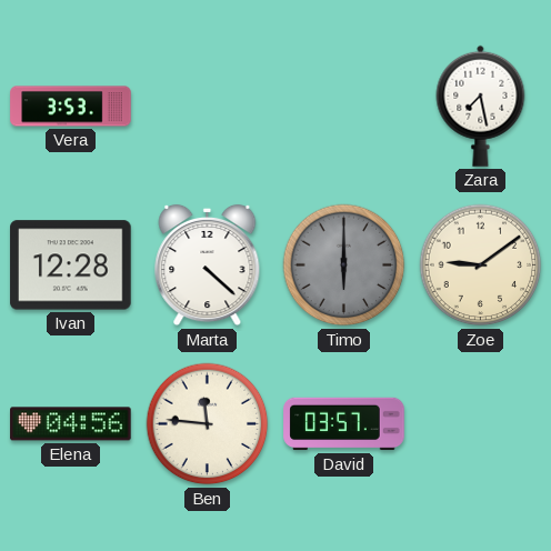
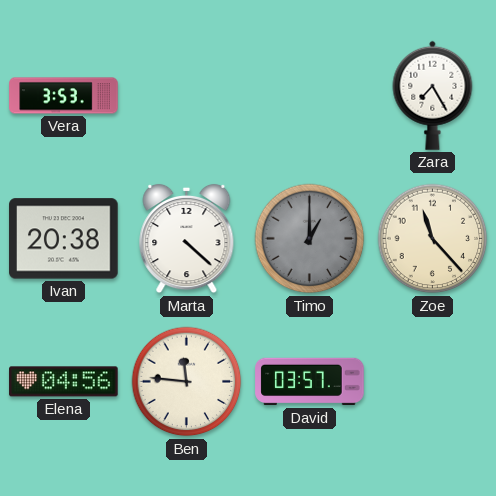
Zara: 7:28 -> 7:25
Ivan: 12:28 -> 20:38
Timo: 6:00 -> 1:00
Zoe: 9:09 -> 11:23
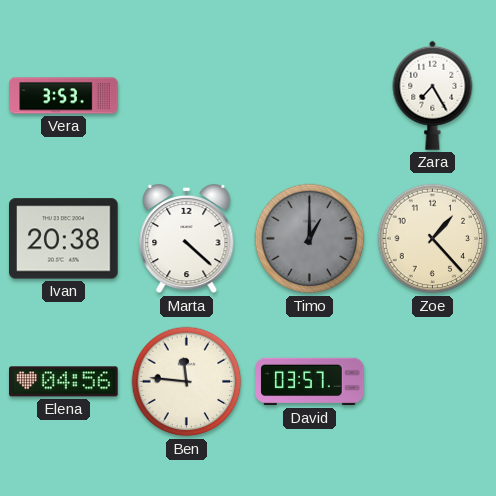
Zoe: 11:23 -> 1:23
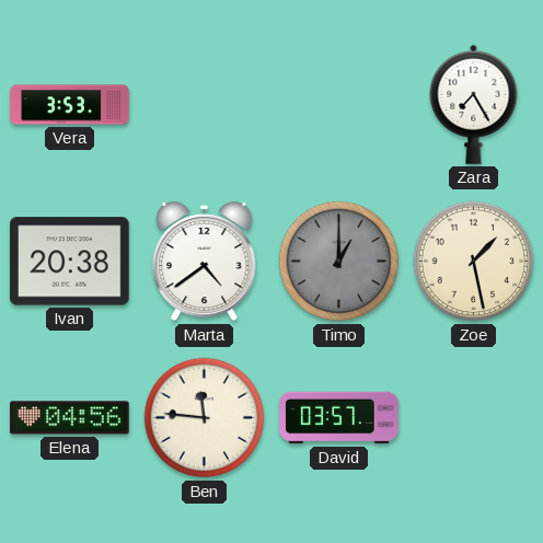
Marta: 4:22 -> 4:39
Zoe: 1:23 -> 1:28
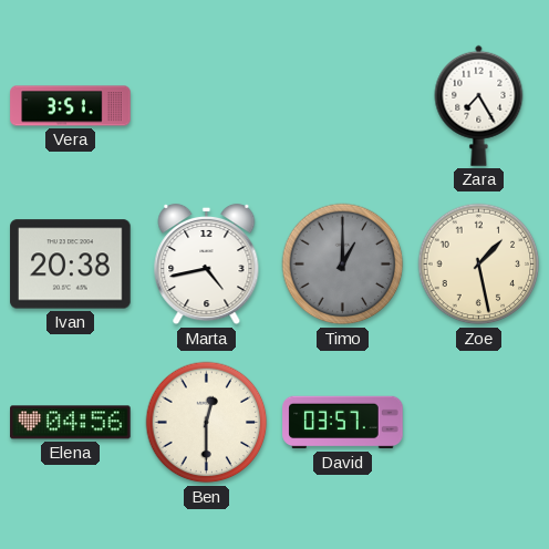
Vera: 3:53 -> 3:51
Marta: 4:39 -> 4:43
Ben: 11:46 -> 12:30
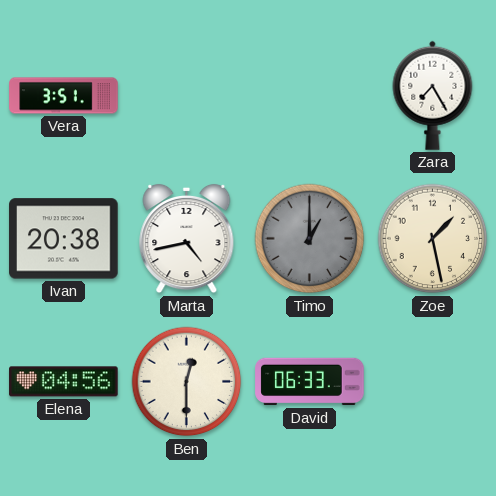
David: 03:57 -> 06:33
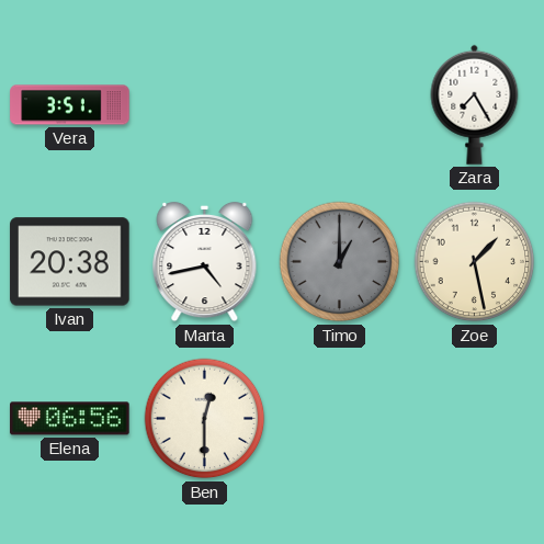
Elena: 04:56 -> 06:56
David: 06:33 -> none
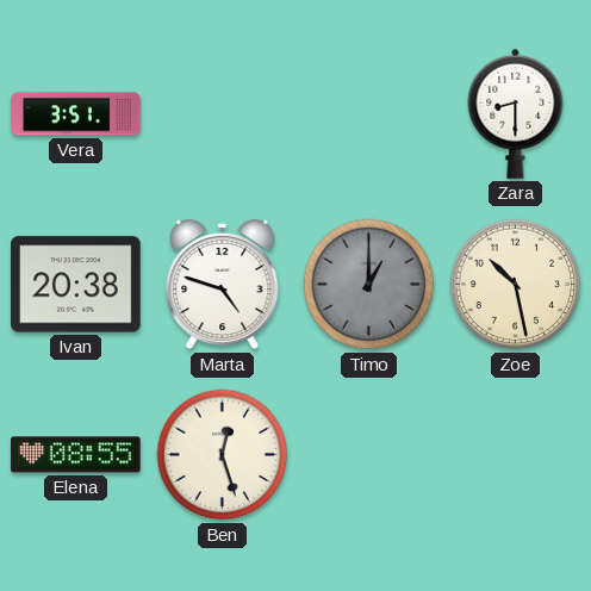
Zara: 7:25 -> 8:30
Marta: 4:43 -> 4:48
Zoe: 1:28 -> 10:28
Elena: 06:56 -> 08:55
Ben: 12:30 -> 12:27
